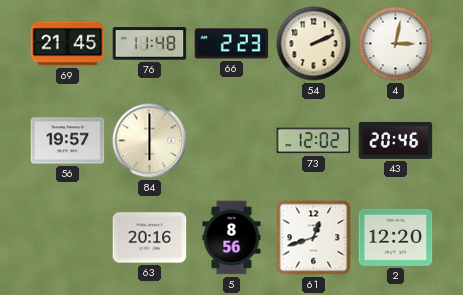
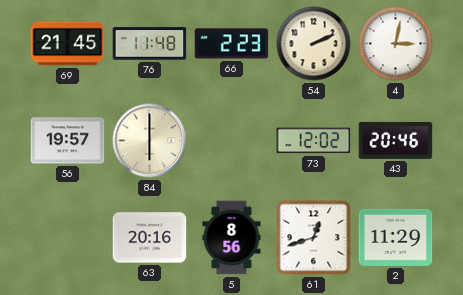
2: 12:20 -> 11:29
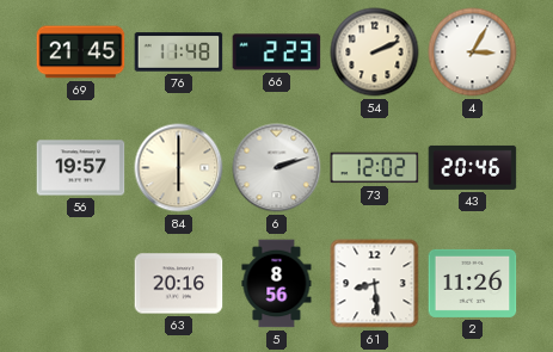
4: 3:02 -> 3:05
6: none -> 2:12
61: 12:42 -> 8:29
2: 11:29 -> 11:26
